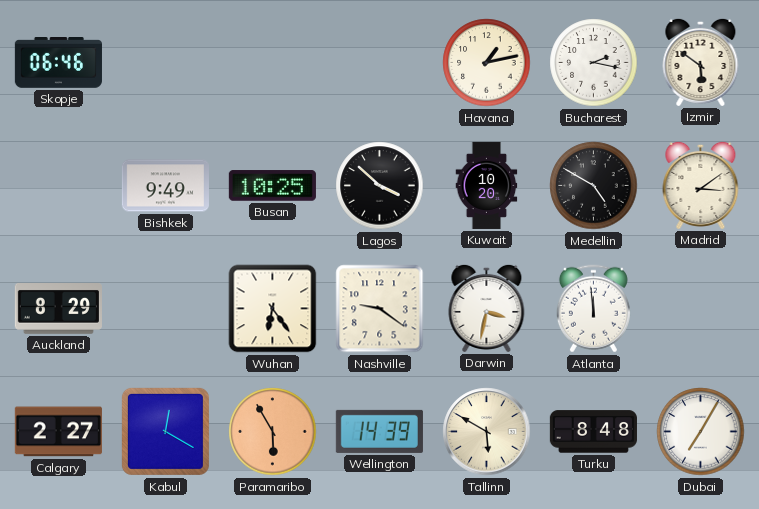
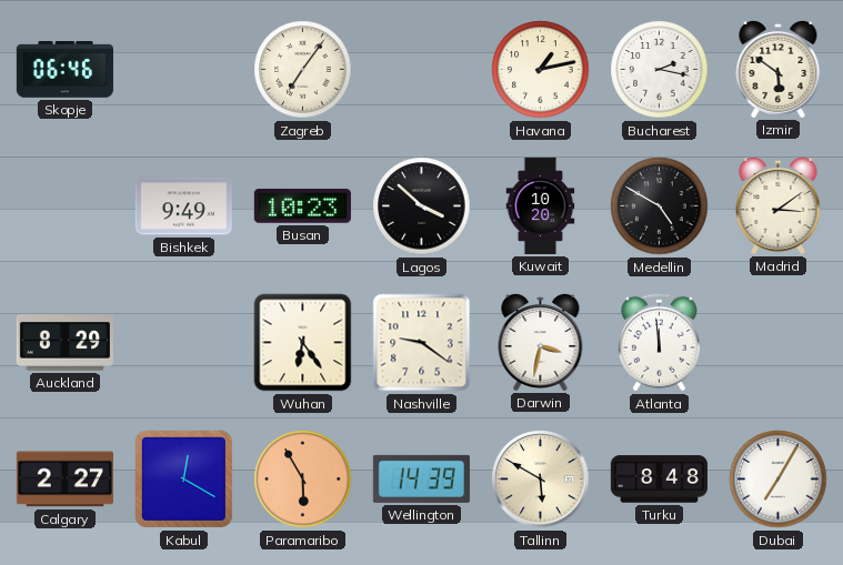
Zagreb: none -> 7:06
Busan: 10:25 -> 10:23
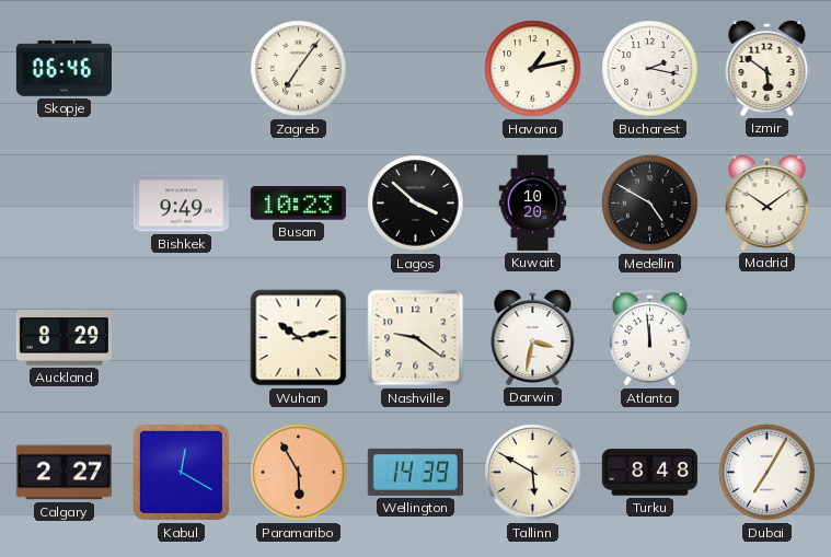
Madrid: 3:09 -> 10:09
Wuhan: 6:24 -> 10:13
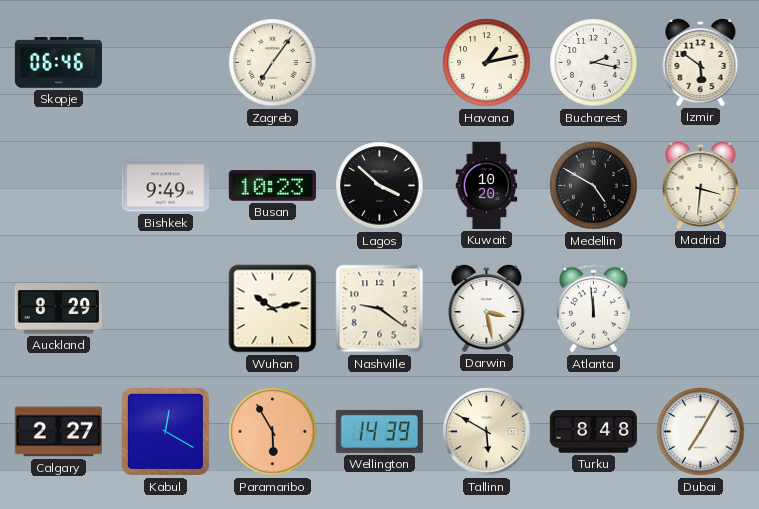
Madrid: 10:09 -> 3:31
Darwin: 3:32 -> 3:28
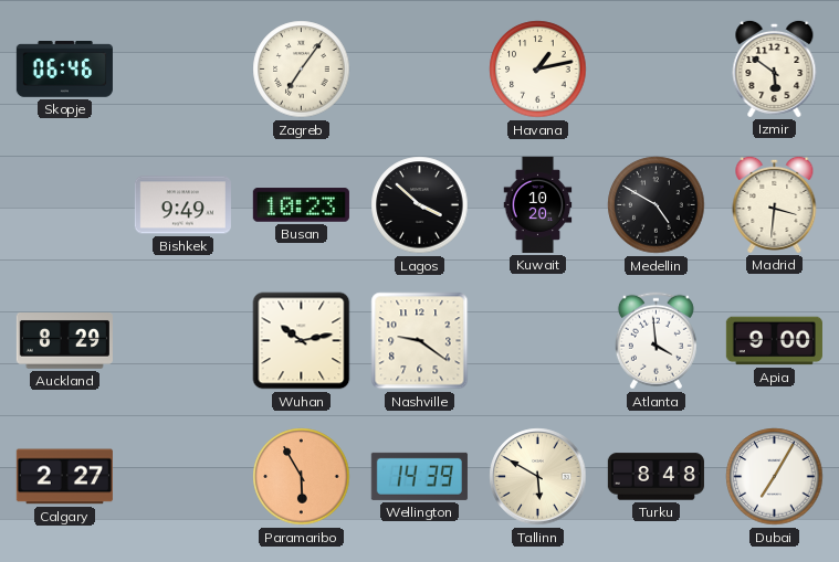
Bucharest: 2:17 -> none
Darwin: 3:28 -> none
Atlanta: 11:59 -> 3:59
Apia: none -> 9:00
Kabul: 12:20 -> none
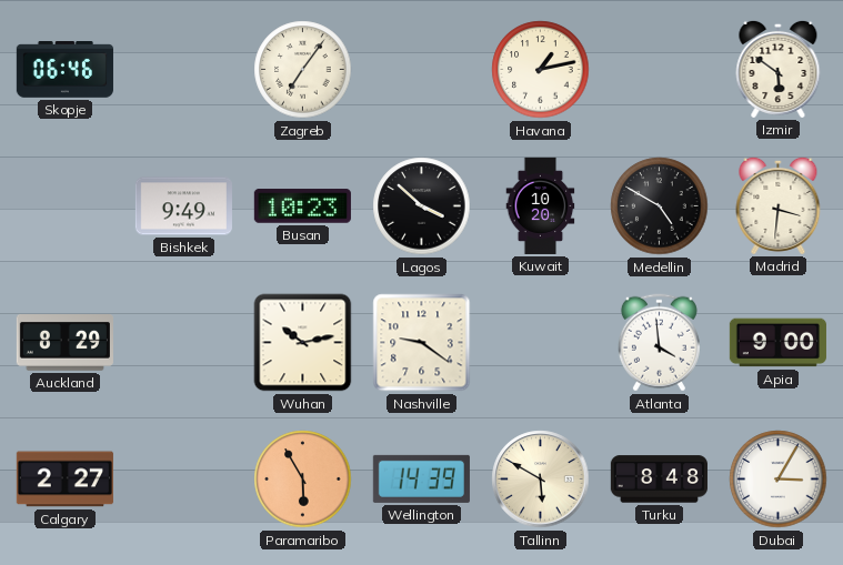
Dubai: 7:05 -> 3:05
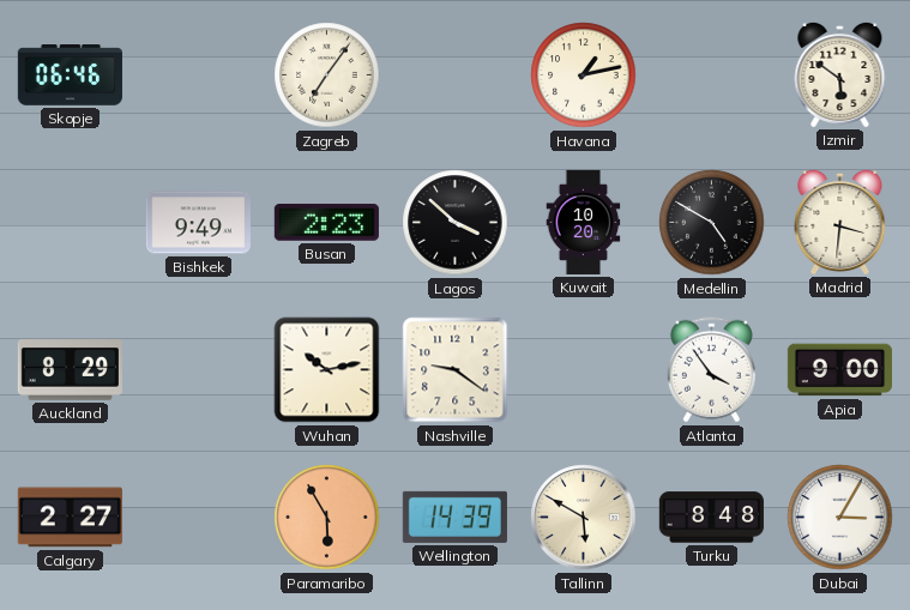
Busan: 10:23 -> 2:23
Atlanta: 3:59 -> 3:54
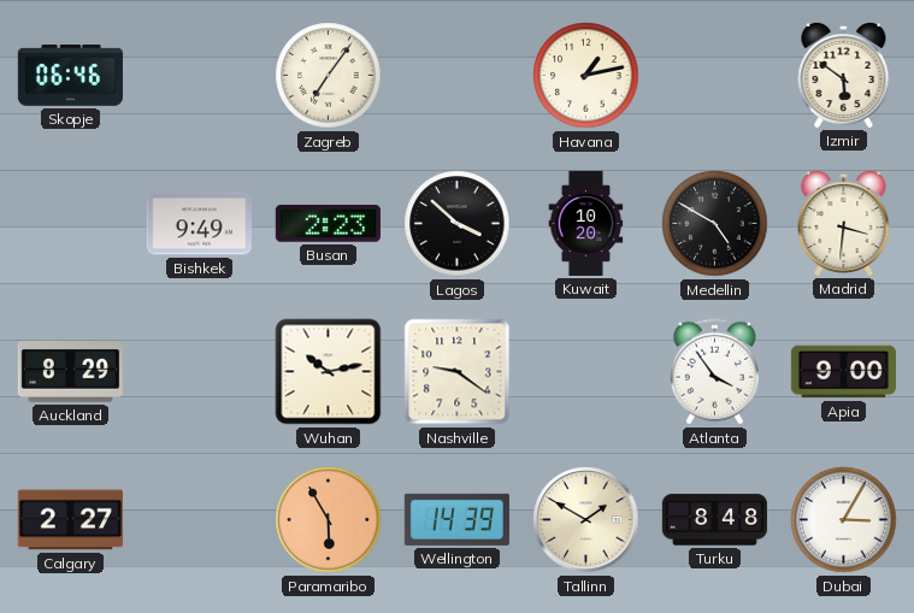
Tallinn: 5:50 -> 1:50
